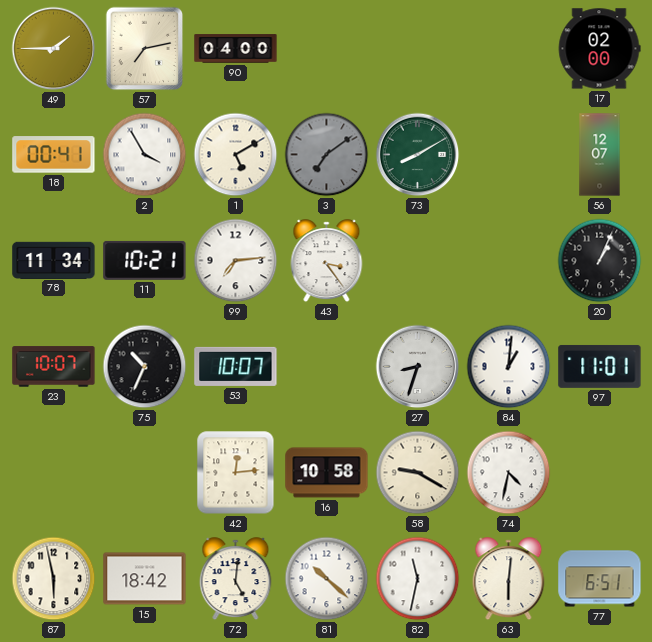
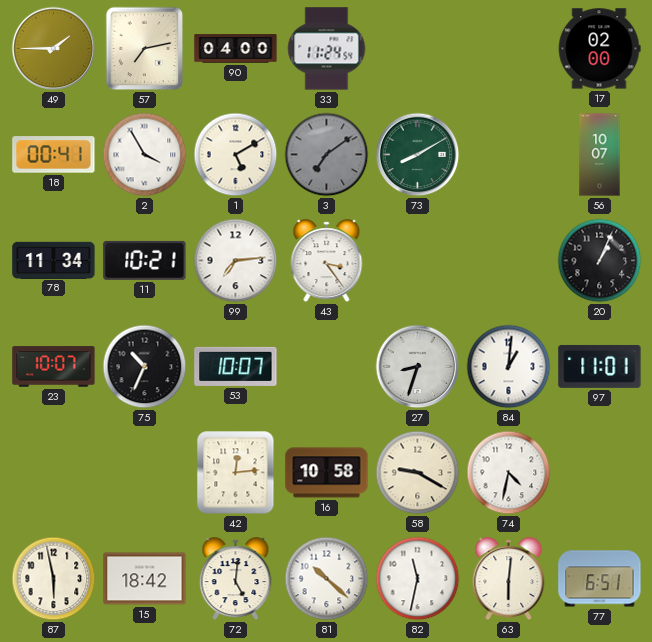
33: none -> 11:24
56: 12:07 -> 10:07
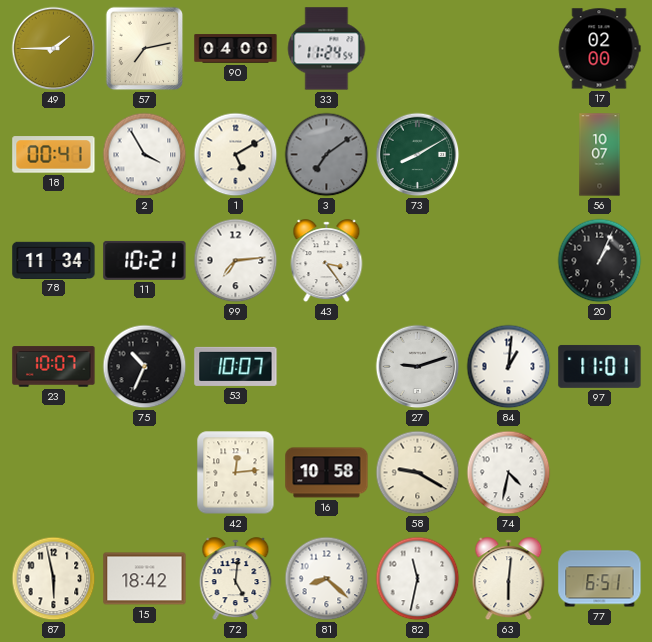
27: 8:33 -> 9:12
81: 10:22 -> 8:22
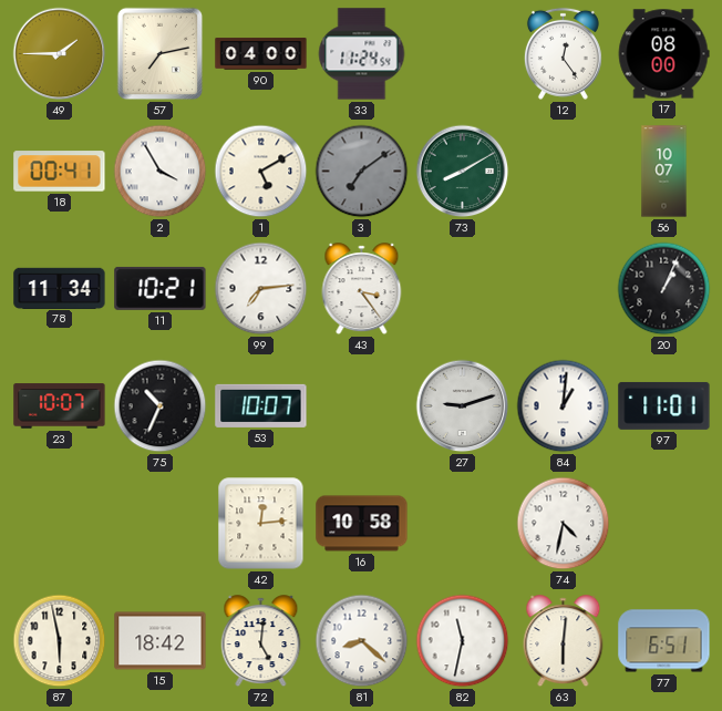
12: none -> 12:24
17: 02:00 -> 08:00
58: 9:20 -> none
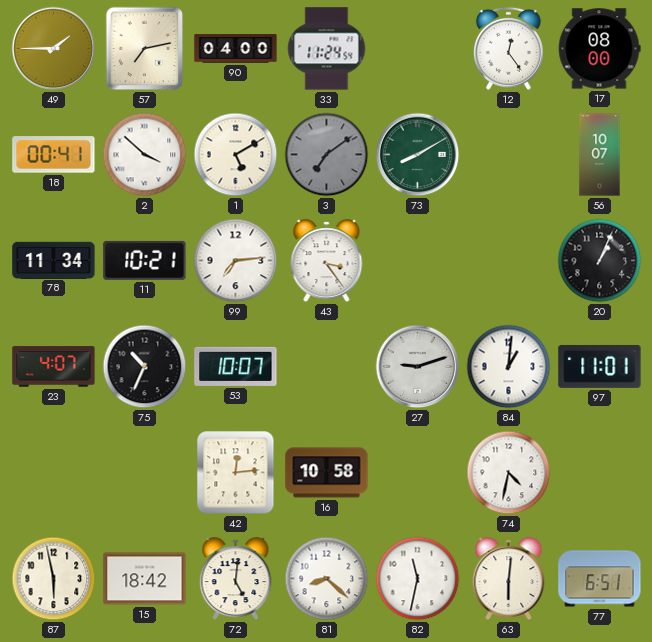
2: 3:55 -> 3:52
23: 10:07 -> 4:07
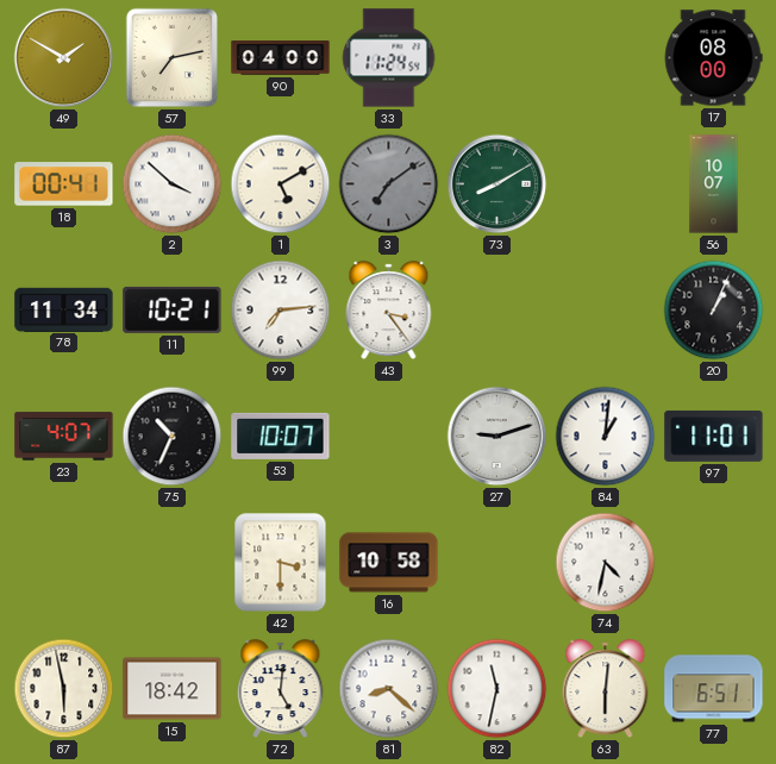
49: 1:45 -> 1:50
12: 12:24 -> none
42: 12:14 -> 3:30
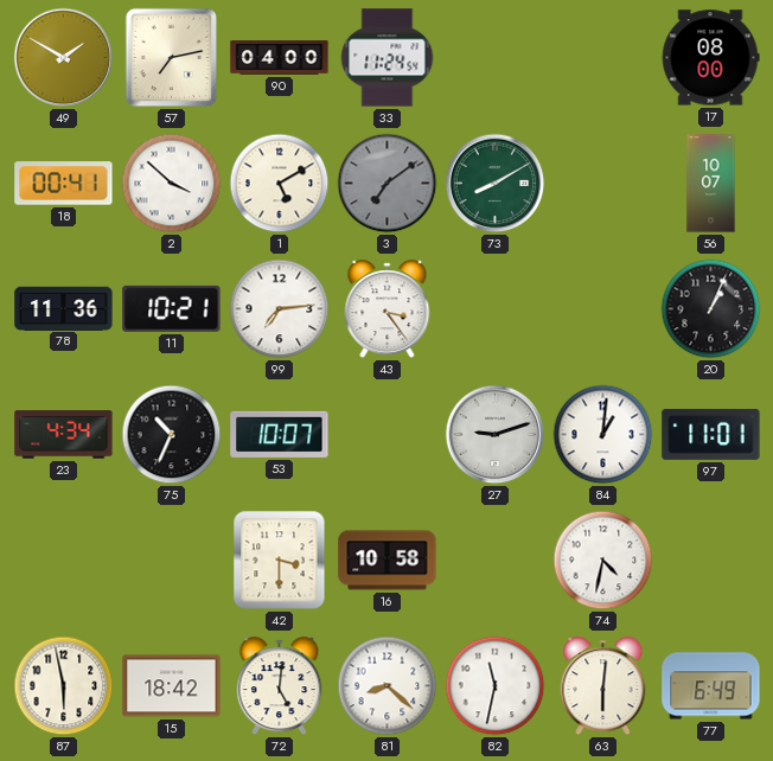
78: 11:34 -> 11:36
23: 4:07 -> 4:34
77: 6:51 -> 6:49
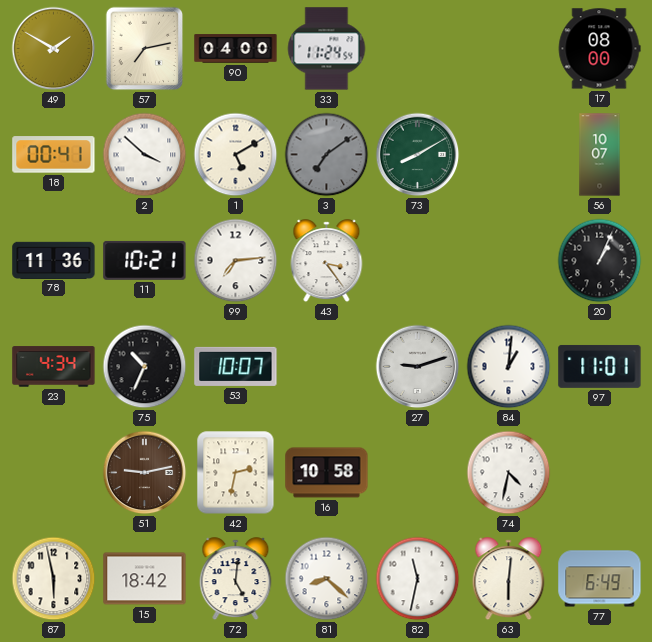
51: none -> 9:13
42: 3:30 -> 2:32
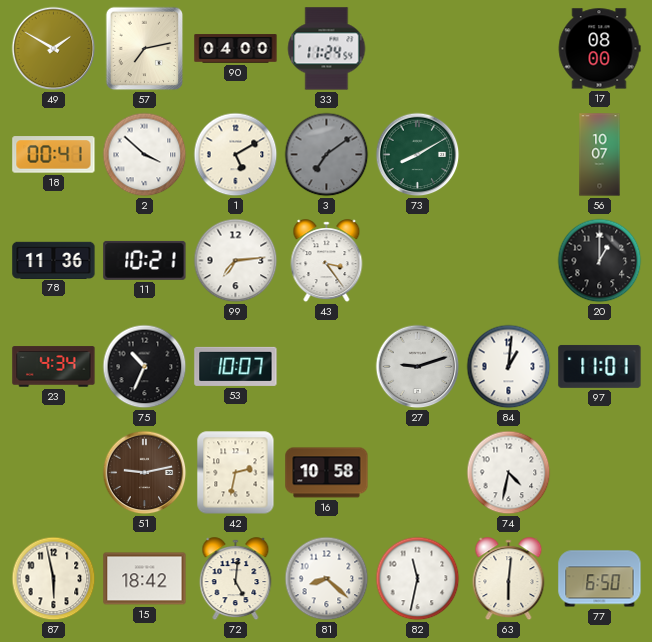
20: 1:04 -> 1:00
77: 6:49 -> 6:50
